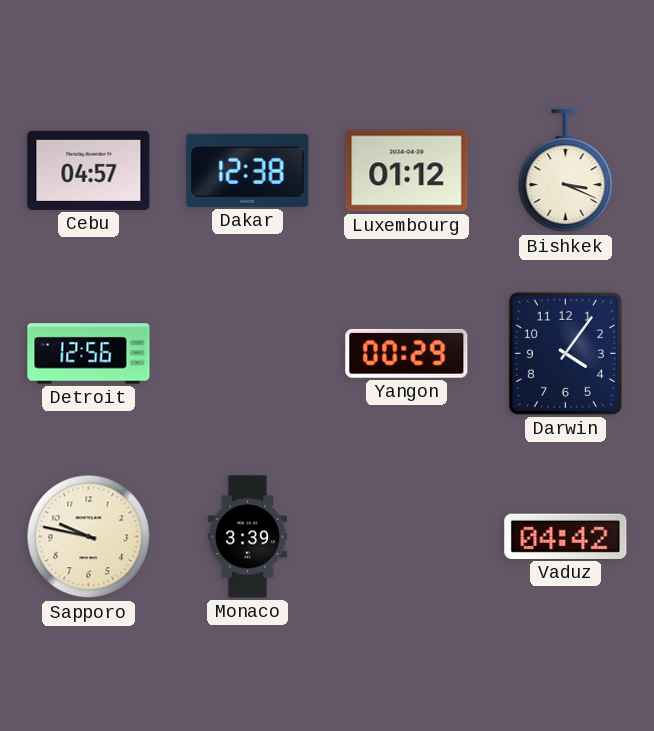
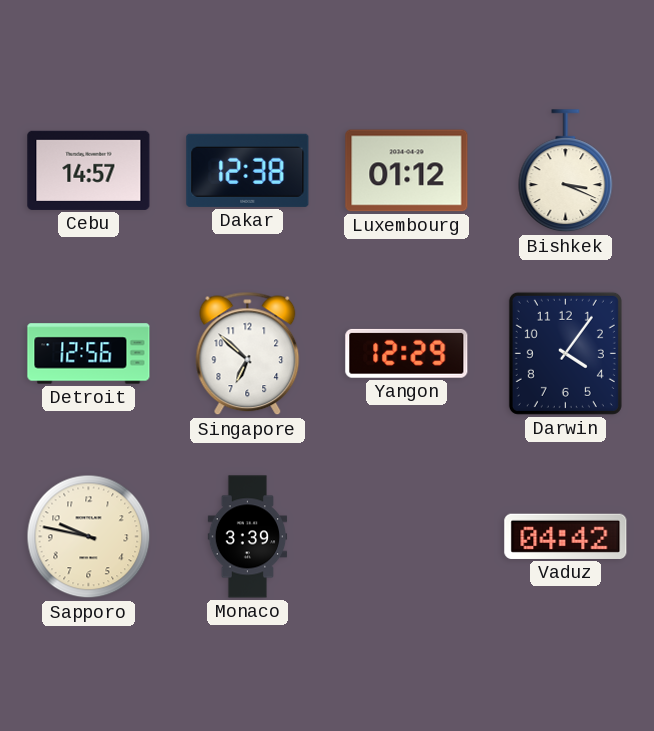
Cebu: 04:57 -> 14:57
Singapore: none -> 6:52
Yangon: 00:29 -> 12:29
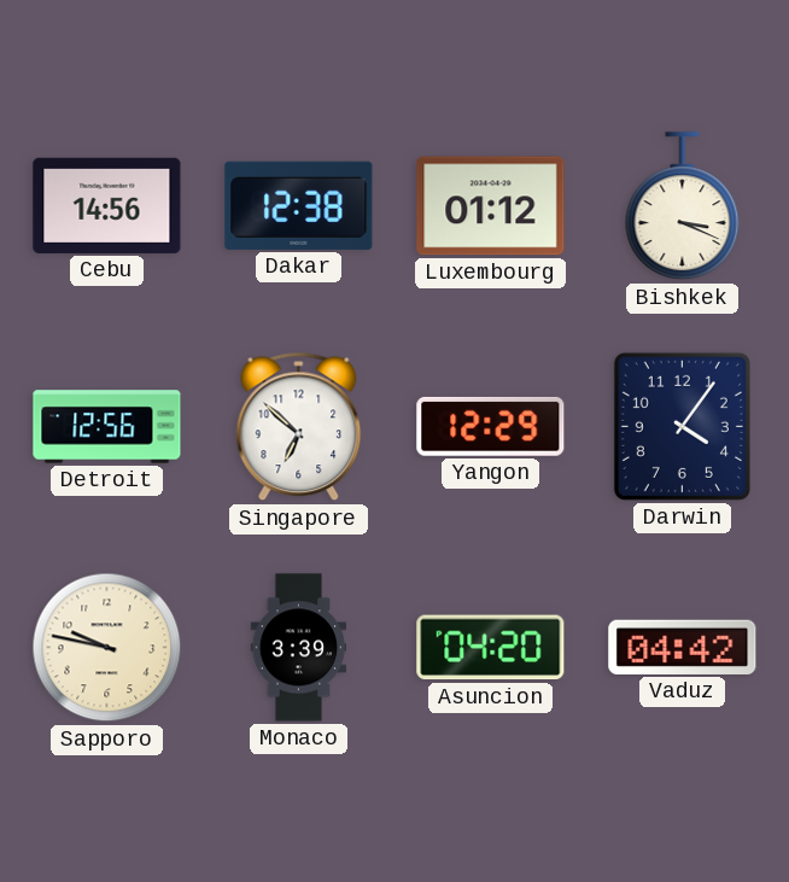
Cebu: 14:57 -> 14:56
Asuncion: none -> 04:20
